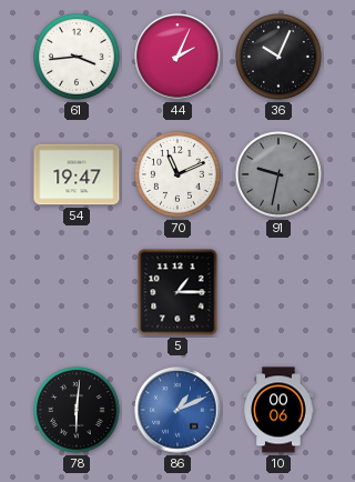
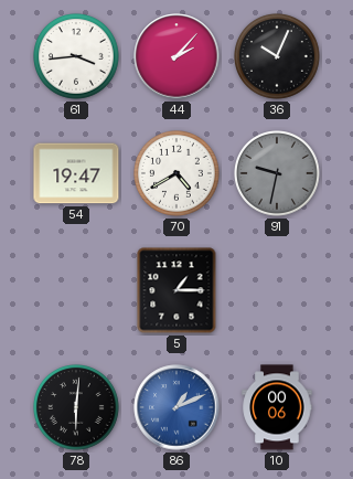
44: 2:04 -> 2:07
70: 11:11 -> 4:40
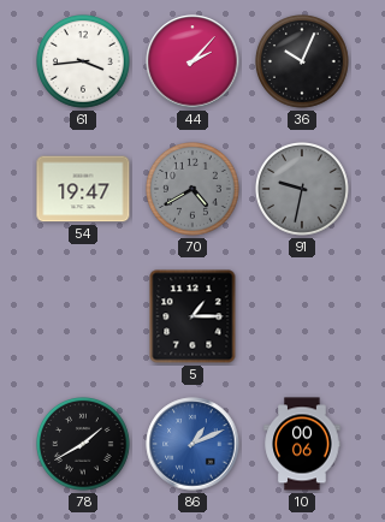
70 dial: white -> grey
78: 6:01 -> 1:40
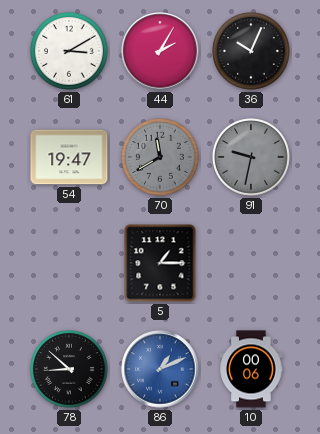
61: 3:44 -> 3:10
44: 2:07 -> 2:05
70: 4:40 -> 11:40
78: 1:40 -> 8:52
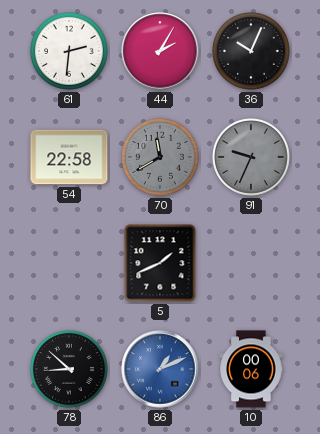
61: 3:10 -> 2:31
54: 19:47 -> 22:58
91: 9:32 -> 9:34
5: 1:15 -> 1:41
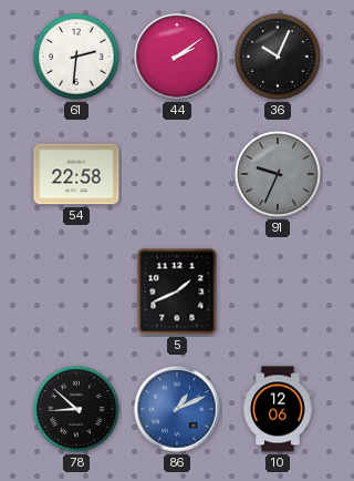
44: 2:05 -> 2:09
70: 11:40 -> none
10: 00:06 -> 12:06
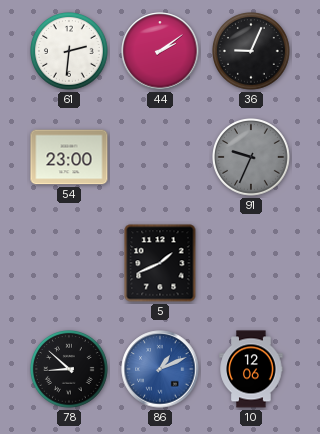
36: 10:04 -> 9:04
54: 22:58 -> 23:00
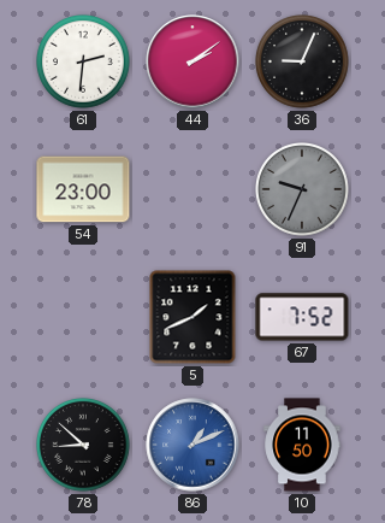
67: none -> 7:52
10: 12:06 -> 11:50
